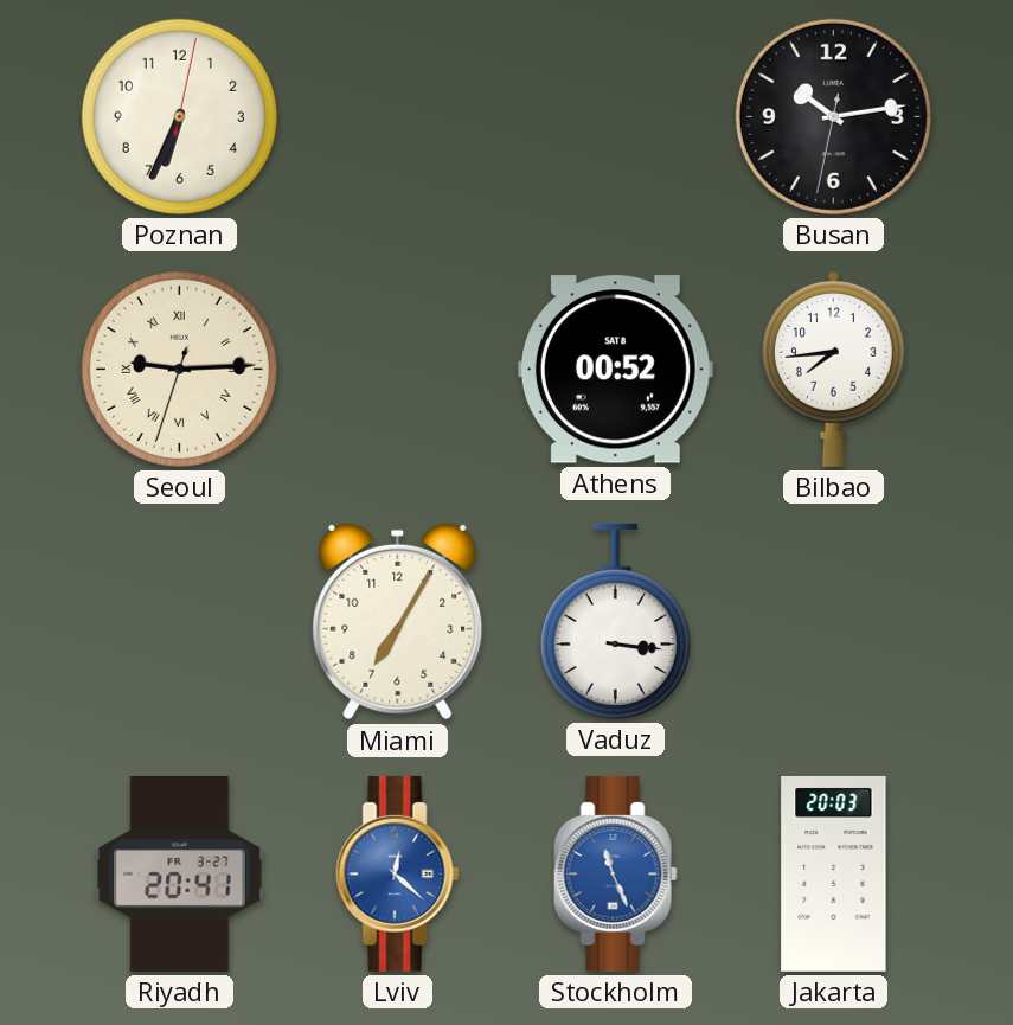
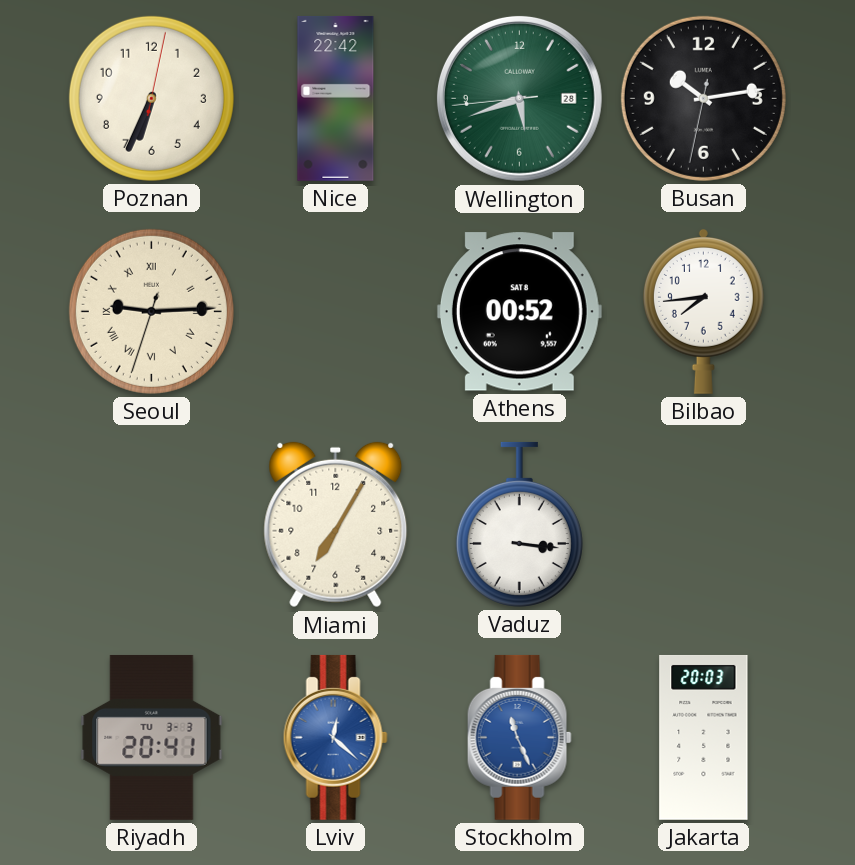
Nice: none -> 22:42
Wellington: none -> 5:41
Riyadh date: FR 3-27 -> TU 3-3
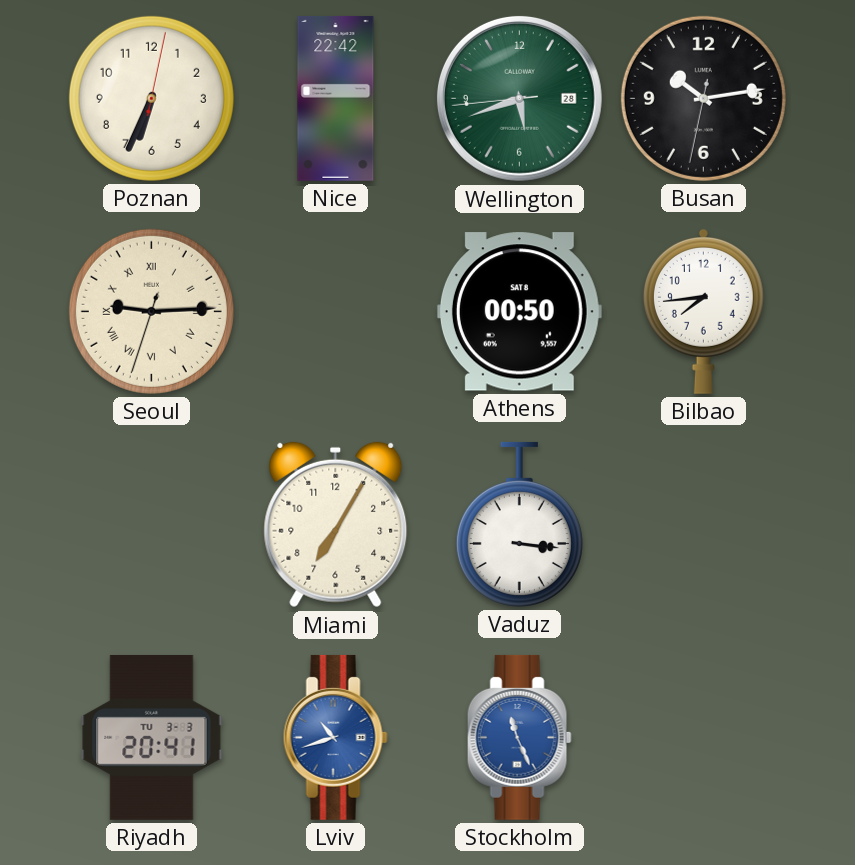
Athens: 00:52 -> 00:50
Lviv: 12:22 -> 10:42
Jakarta: 20:03 -> none
